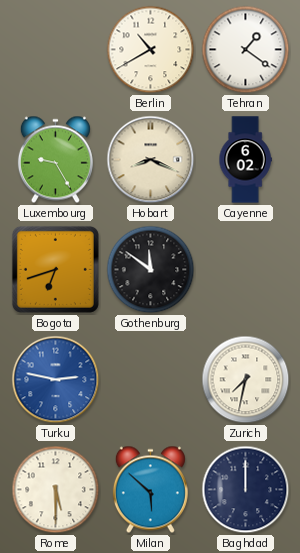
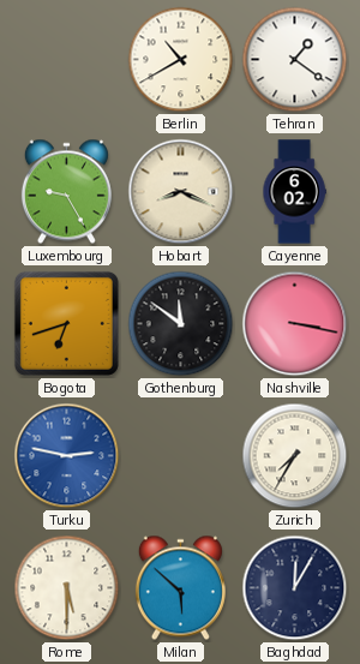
Nashville: none -> 3:17
Zurich: 7:32 -> 7:35
Baghdad: 12:00 -> 12:05
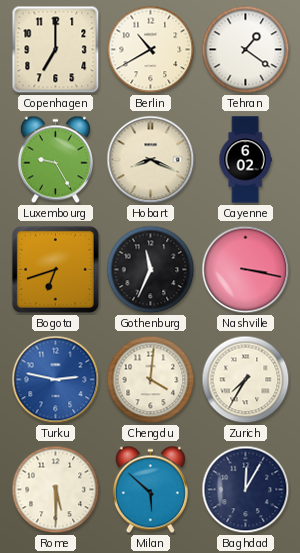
Copenhagen: none -> 7:00
Gothenburg: 11:51 -> 11:34
Chengdu: none -> 4:01
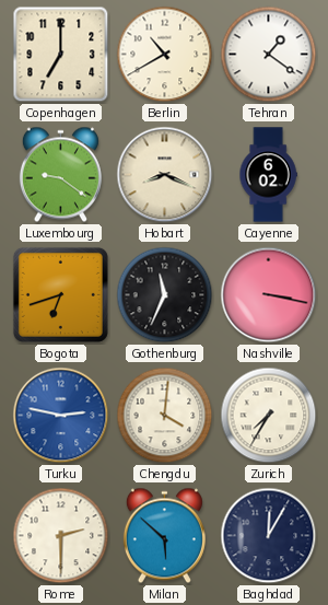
Luxembourg: 9:25 -> 9:21
Rome: 5:30 -> 2:30
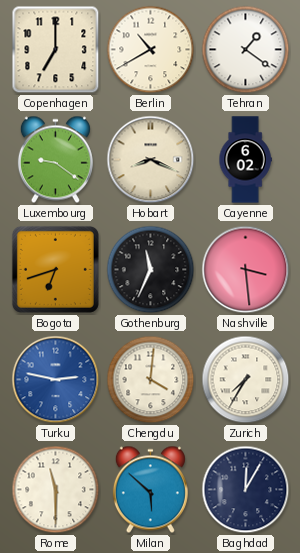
Nashville: 3:17 -> 3:29
Rome: 2:30 -> 11:30
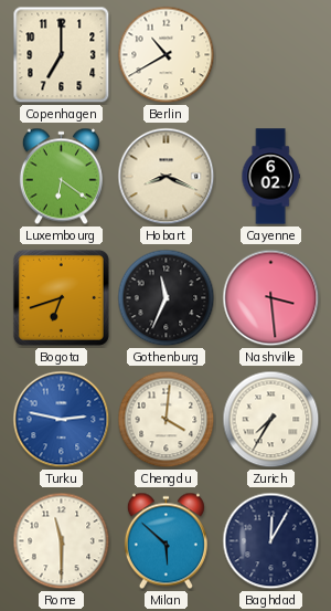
Tehran: 1:21 -> none
Luxembourg: 9:21 -> 6:21
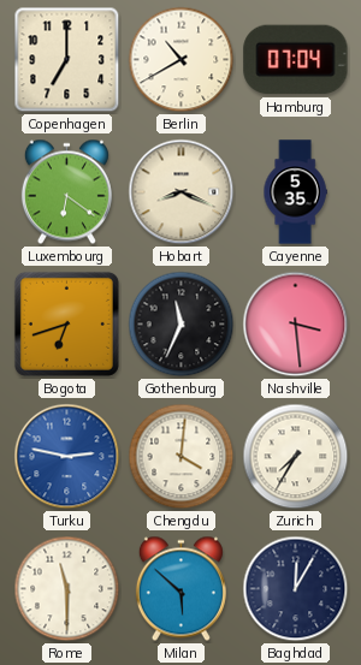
Hamburg: none -> 07:04
Cayenne: 6:02 -> 5:35
